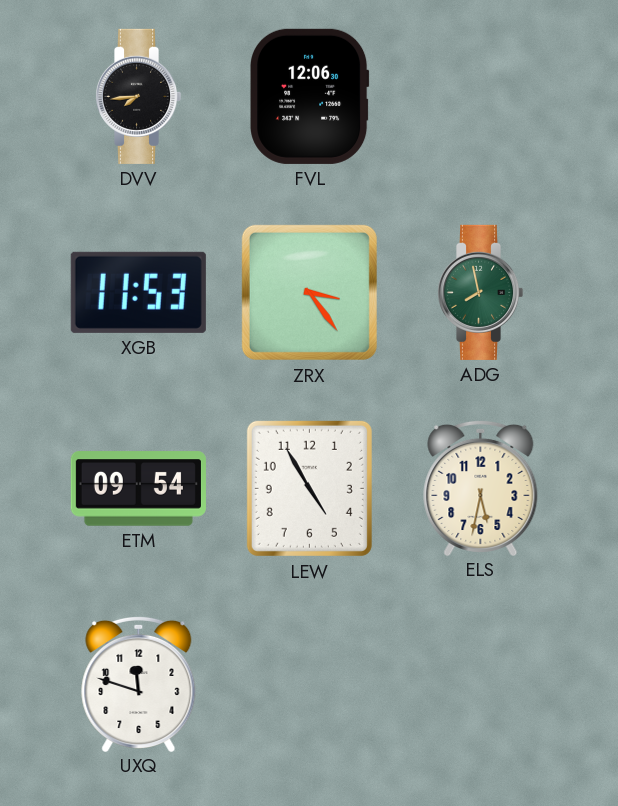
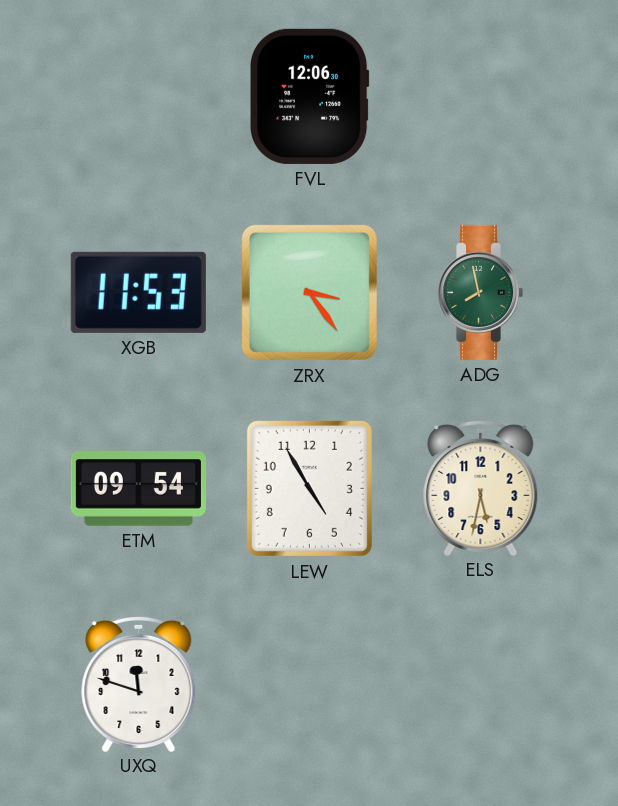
DVV: 7:44 -> none
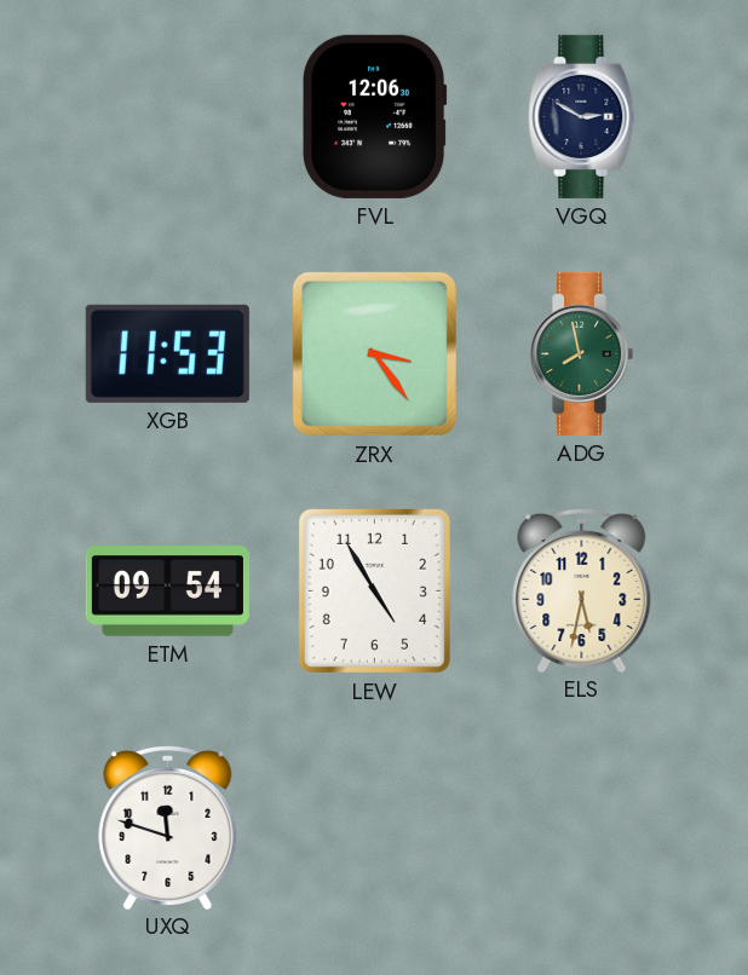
VGQ: none -> 2:50
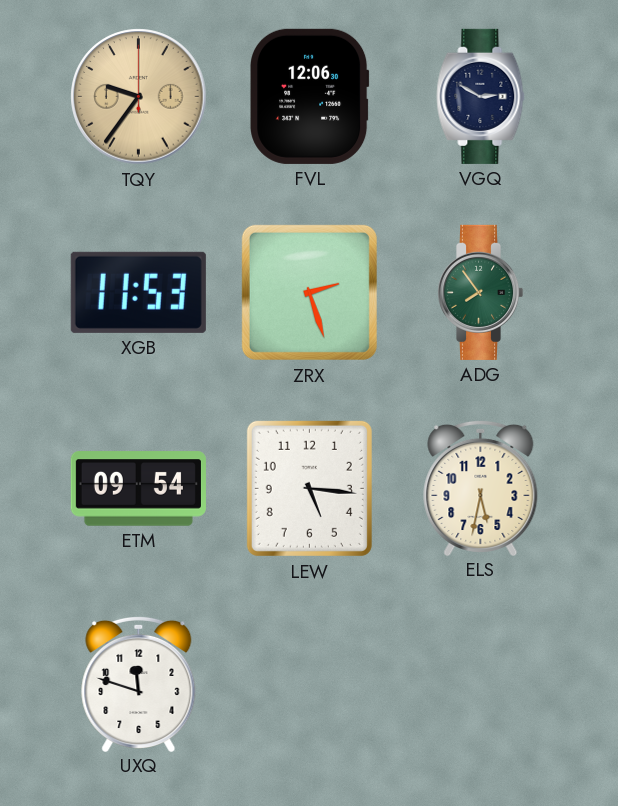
TQY: none -> 9:36
ZRX: 3:24 -> 2:27
ADG: 7:58 -> 7:54
LEW: 4:55 -> 5:16
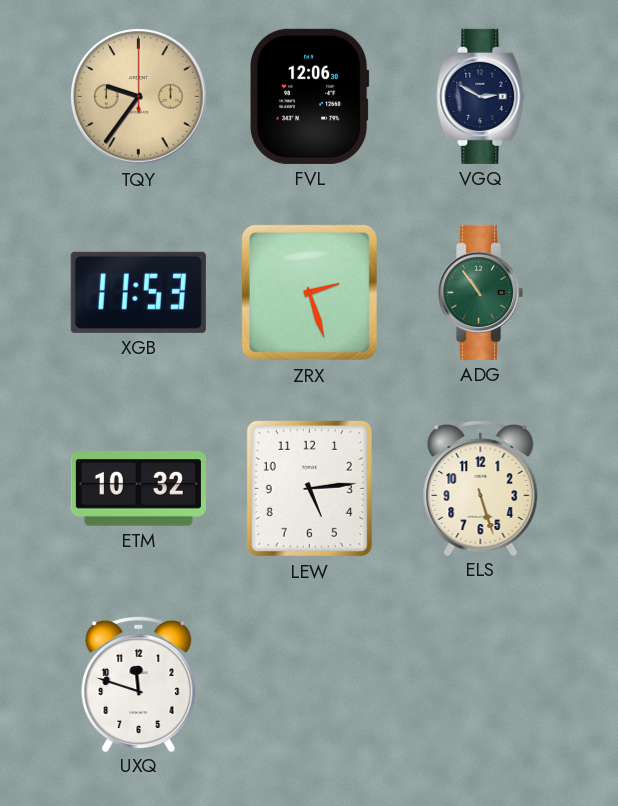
ADG: 7:54 -> 10:54
ETM: 09:54 -> 10:32
LEW: 5:16 -> 5:14
ELS: 5:32 -> 5:27
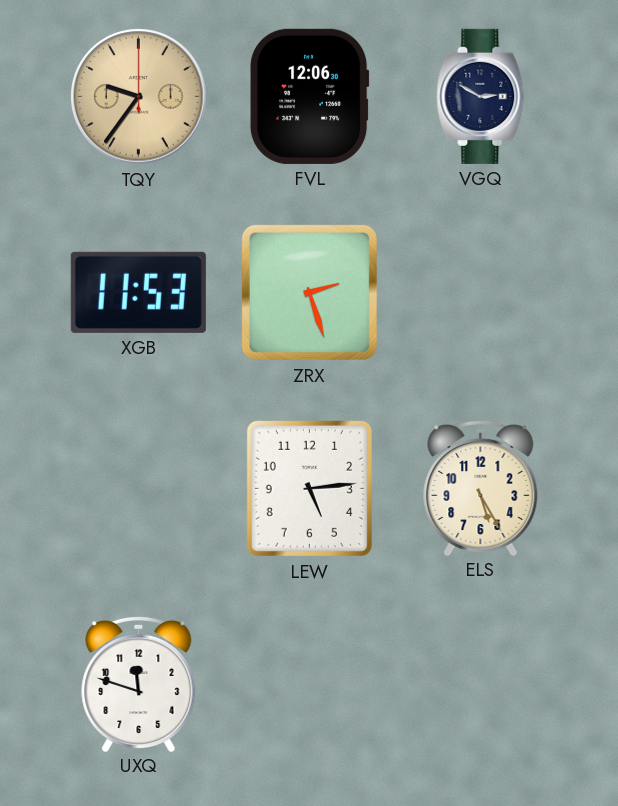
ADG: 10:54 -> none
ETM: 10:32 -> none
ELS: 5:27 -> 5:25
